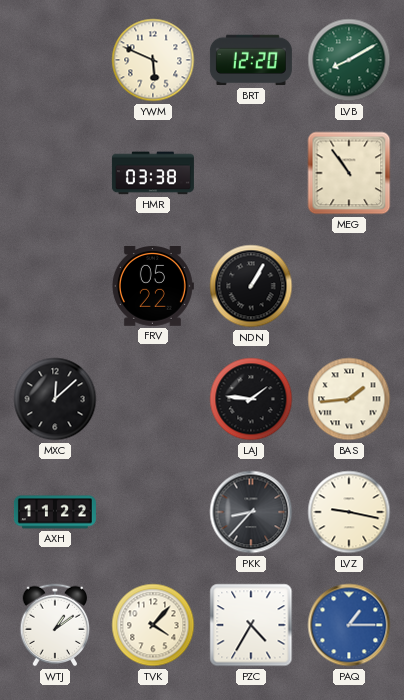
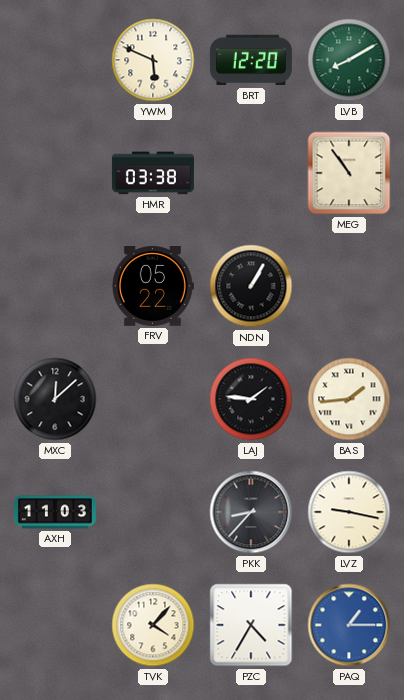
AXH: 11:22 -> 11:03
WTJ: 1:09 -> none
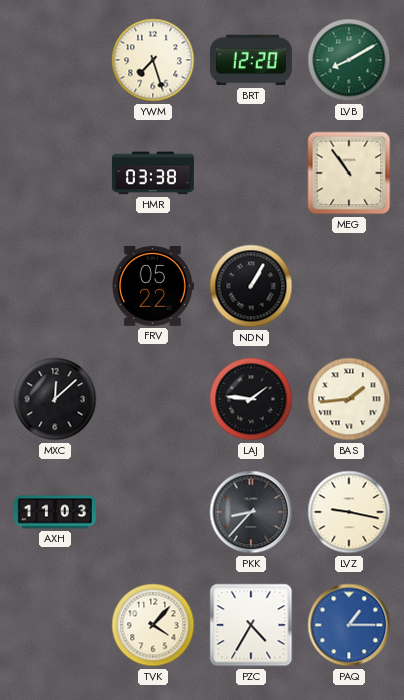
YWM: 5:49 -> 7:27
